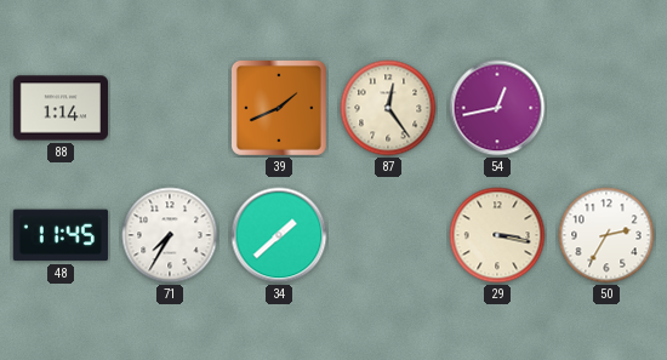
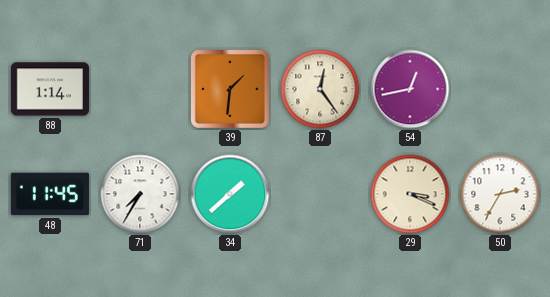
39: 1:41 -> 1:31
29: 3:17 -> 3:19
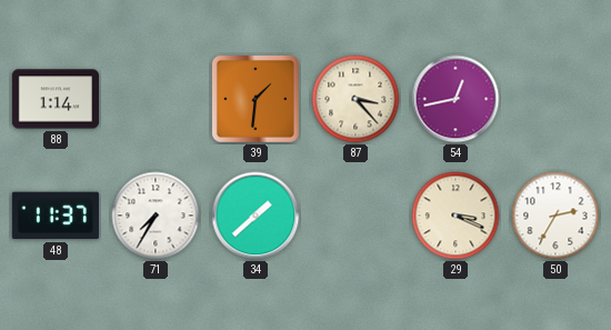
87: 12:24 -> 3:23
48: 11:45 -> 11:37
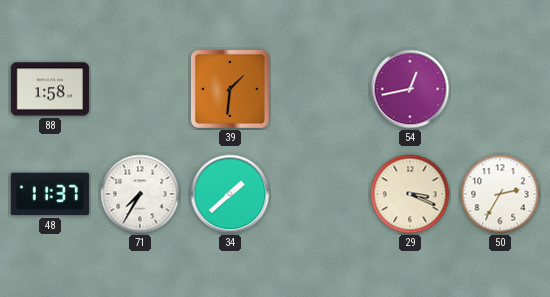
88: 1:14 -> 1:58
87: 3:23 -> none
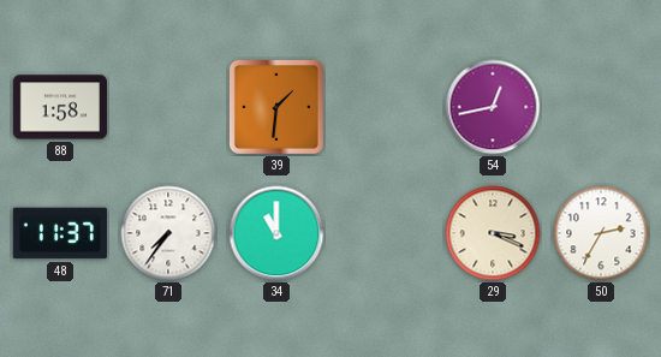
71: 7:35 -> 7:36
34: 1:38 -> 11:00
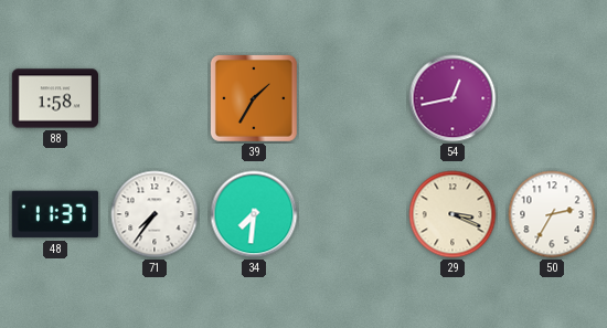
39: 1:31 -> 1:35
34: 11:00 -> 7:31
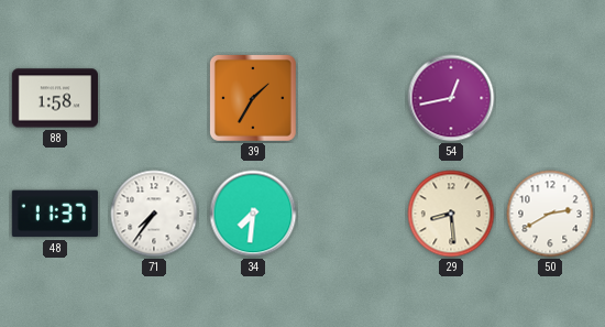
29: 3:19 -> 8:29
50: 2:35 -> 2:40
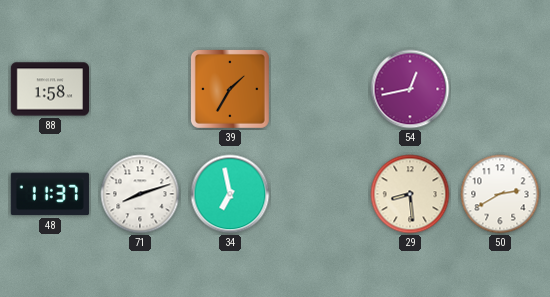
71: 7:36 -> 8:12
34: 7:31 -> 6:58
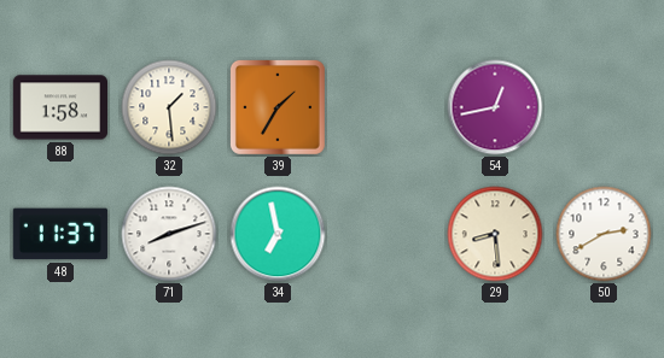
32: none -> 1:29
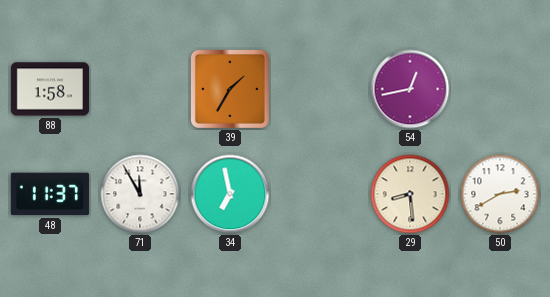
32: 1:29 -> none
71: 8:12 -> 11:55
